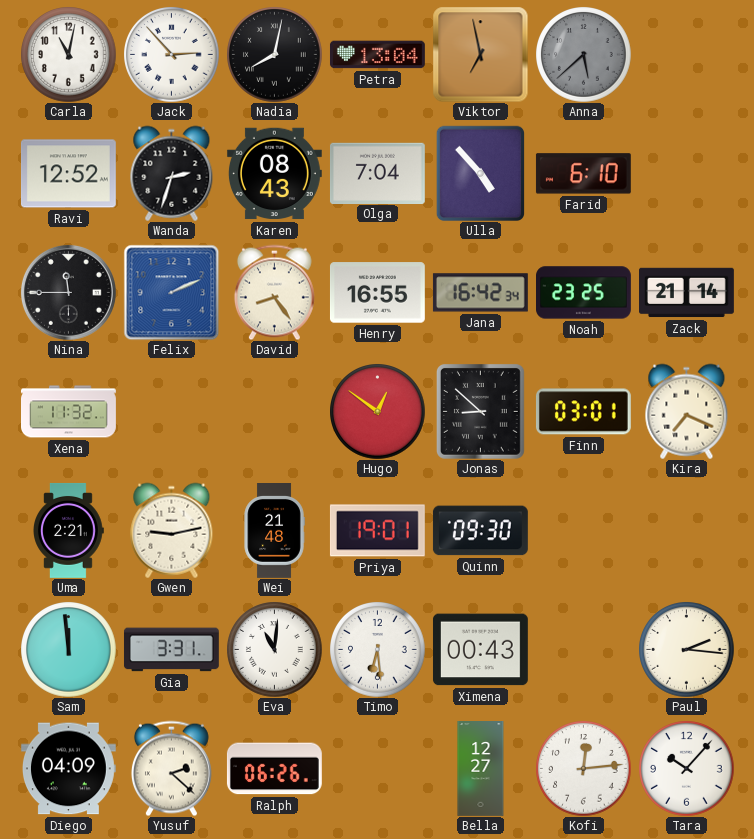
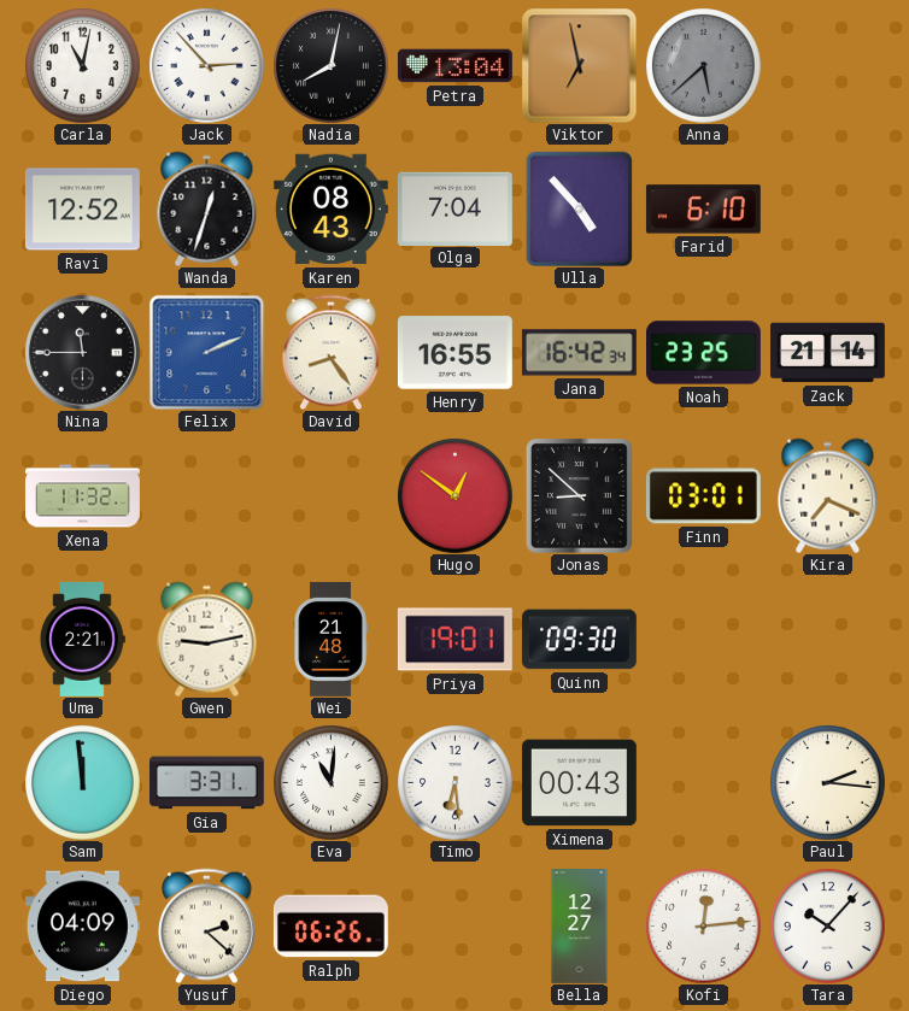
Wanda: 2:33 -> 12:33
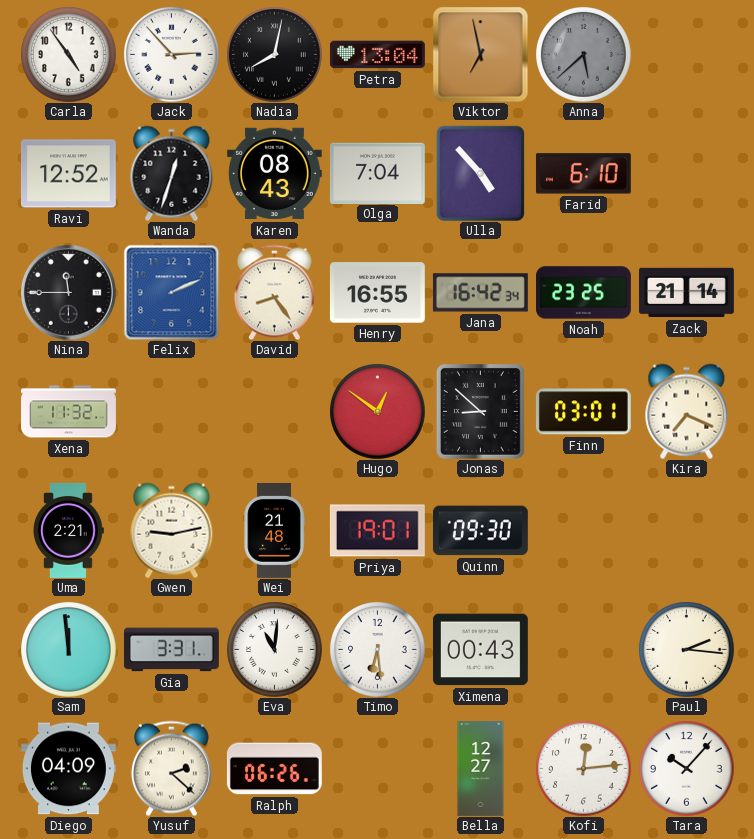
Carla: 11:02 -> 4:54
